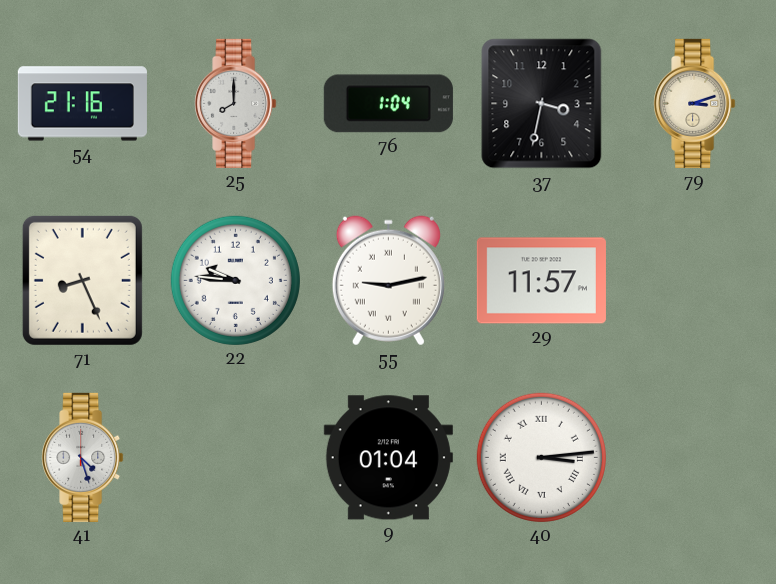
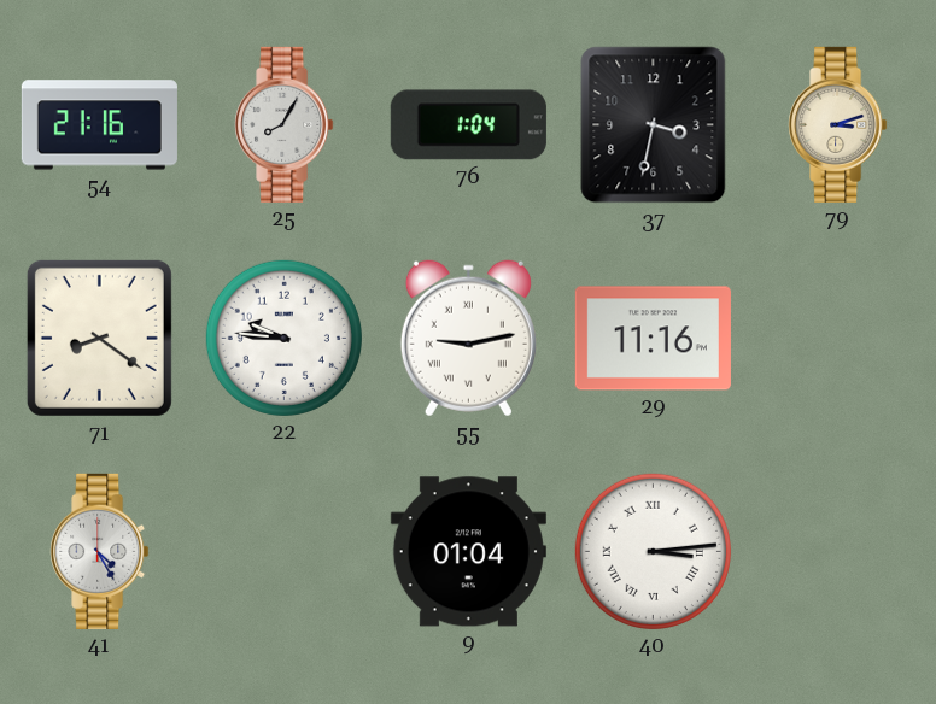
25: 8:00 -> 8:05
71: 8:26 -> 8:21
29: 11:57 -> 11:16
41: 4:27 -> 4:25
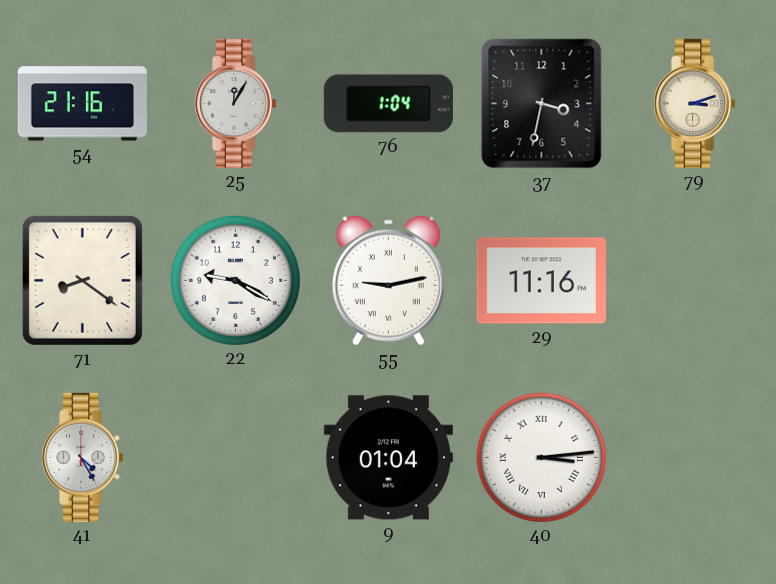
25: 8:05 -> 12:05
22: 9:46 -> 9:20
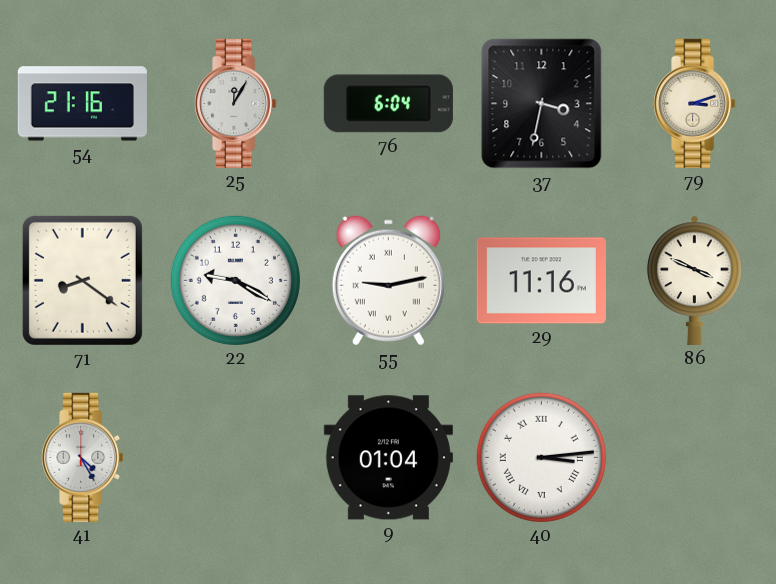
76: 1:04 -> 6:04
86: none -> 3:49
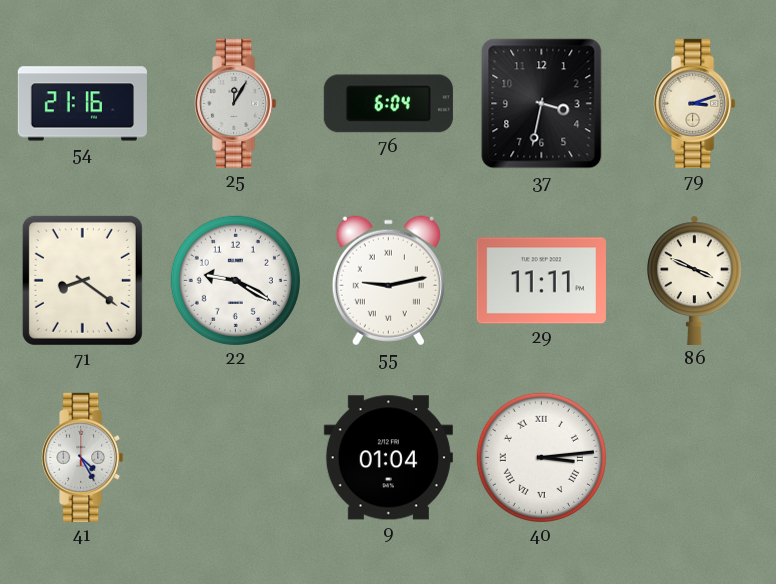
29: 11:16 -> 11:11
